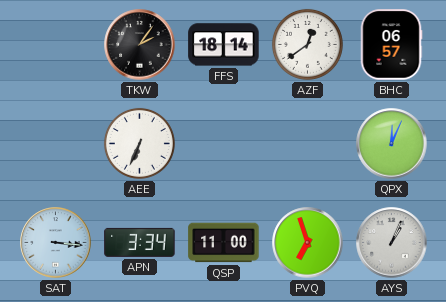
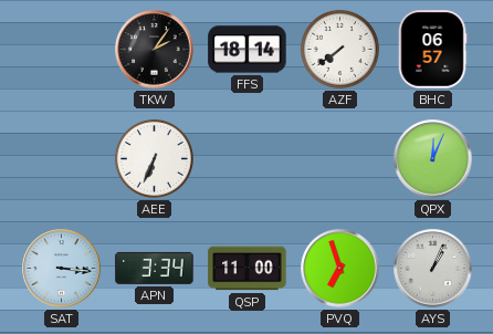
AZF: 12:39 -> 7:39
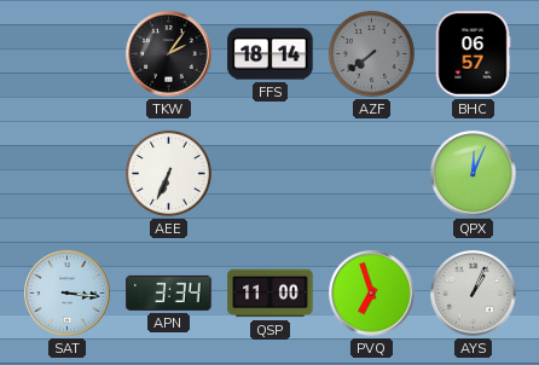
AZF dial: white -> grey
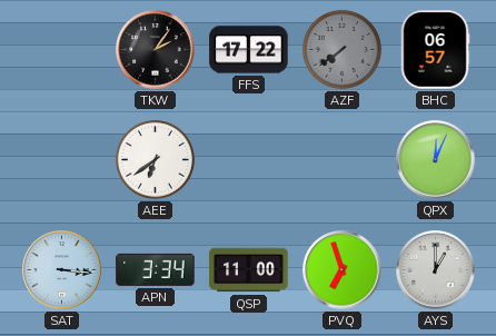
FFS: 18:14 -> 17:22
AEE: 6:34 -> 6:39
AYS: 1:04 -> 1:00
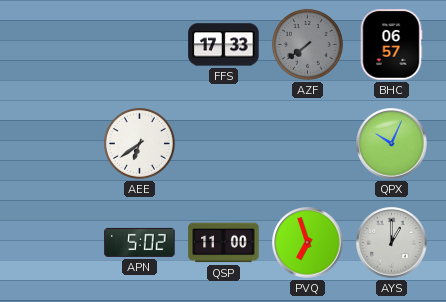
TKW: 2:06 -> none
FFS: 17:22 -> 17:33
QPX: 12:04 -> 10:04
SAT: 3:16 -> none
APN: 3:34 -> 5:02
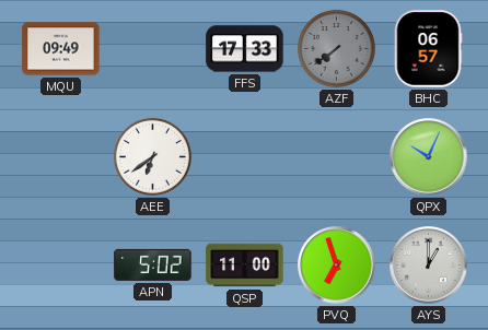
MQU: none -> 09:49
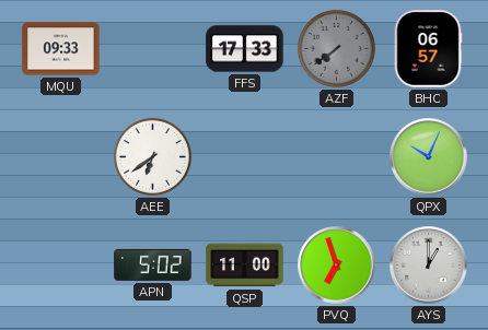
MQU: 09:49 -> 09:33
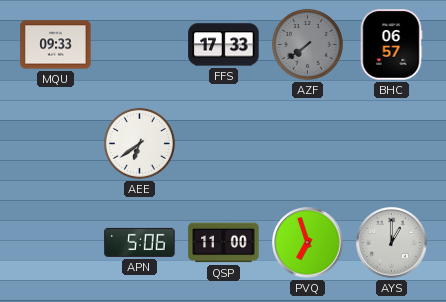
QPX: 10:04 -> none
APN: 5:02 -> 5:06
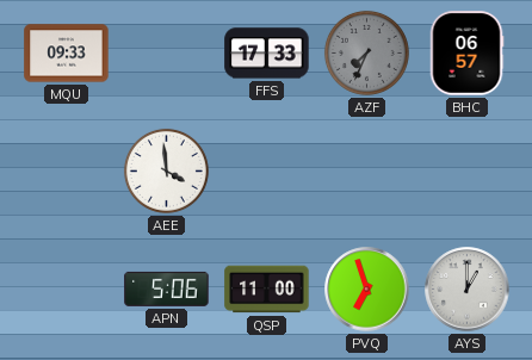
AZF: 7:39 -> 7:34
AEE: 6:39 -> 3:59
